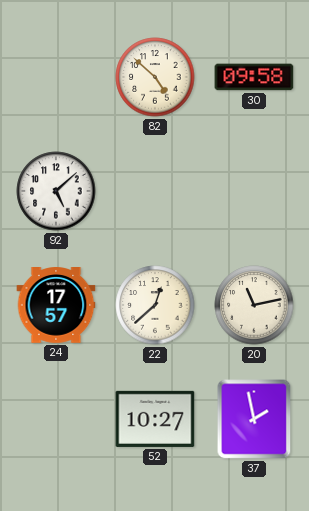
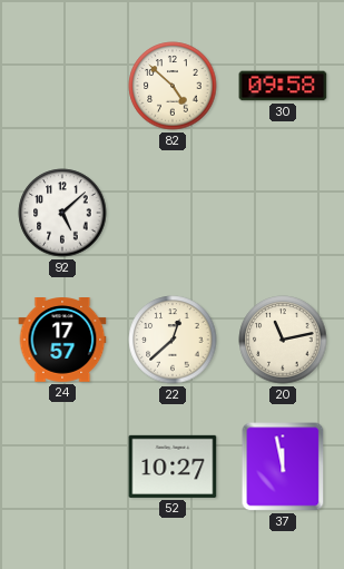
37: 1:58 -> 11:58
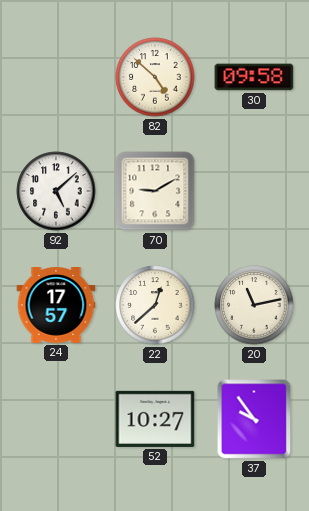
70: none -> 9:10
37: 11:58 -> 9:54
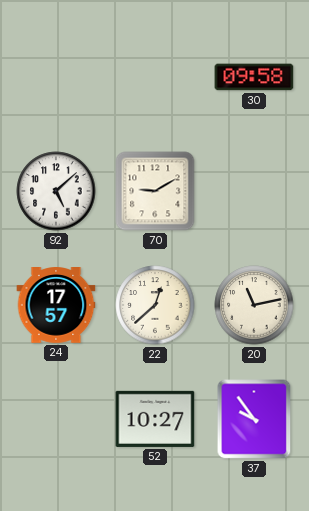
82: 4:52 -> none
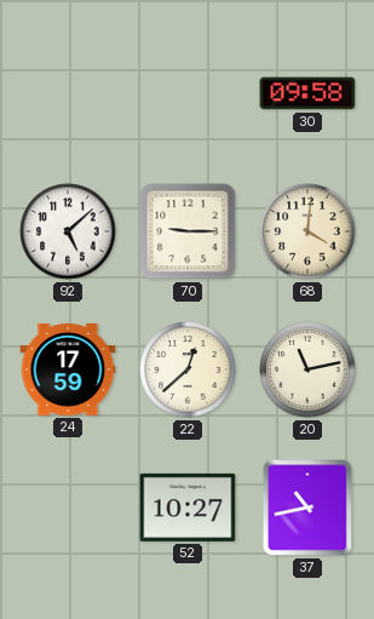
70: 9:10 -> 9:15
68: none -> 4:01
24: 17:57 -> 17:59
37: 9:54 -> 10:43
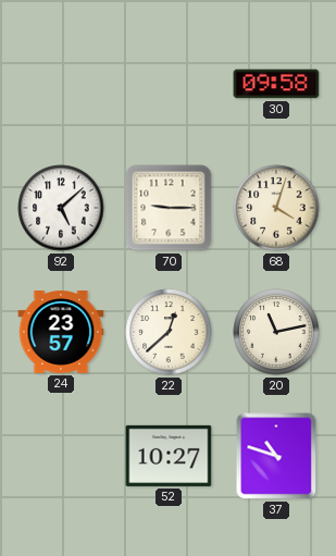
68: 4:01 -> 4:03
24: 17:59 -> 23:57
37: 10:43 -> 10:48
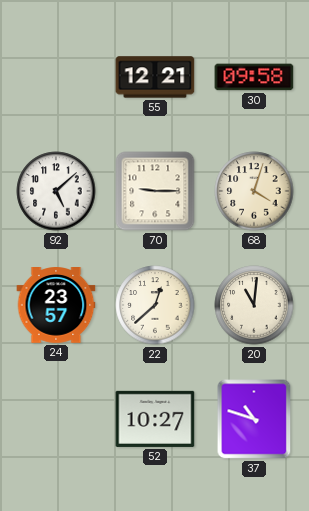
55: none -> 12:21
20: 11:13 -> 11:01
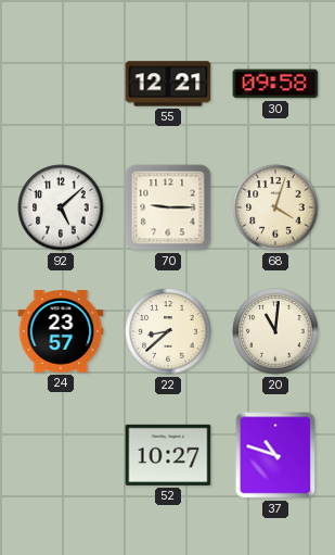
22: 12:38 -> 8:38
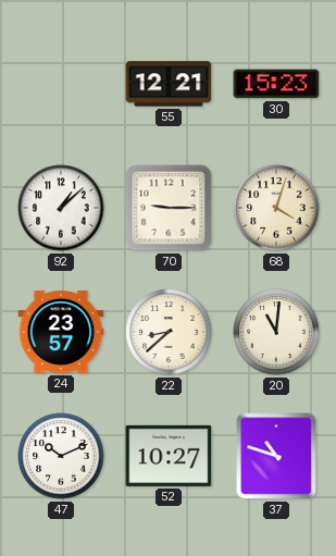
30: 09:58 -> 15:23
92: 5:08 -> 1:08
47: none -> 10:11
